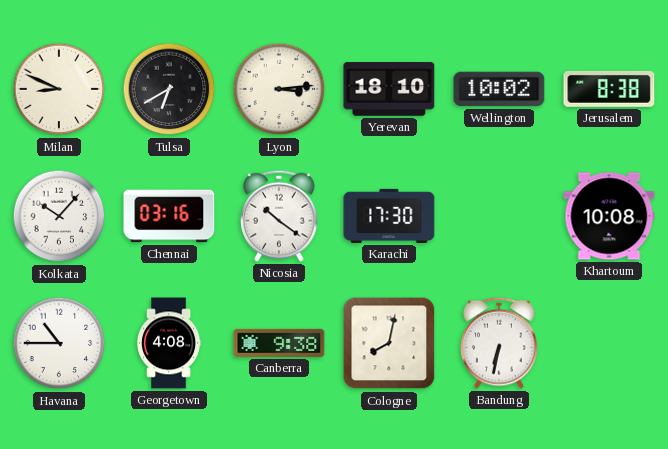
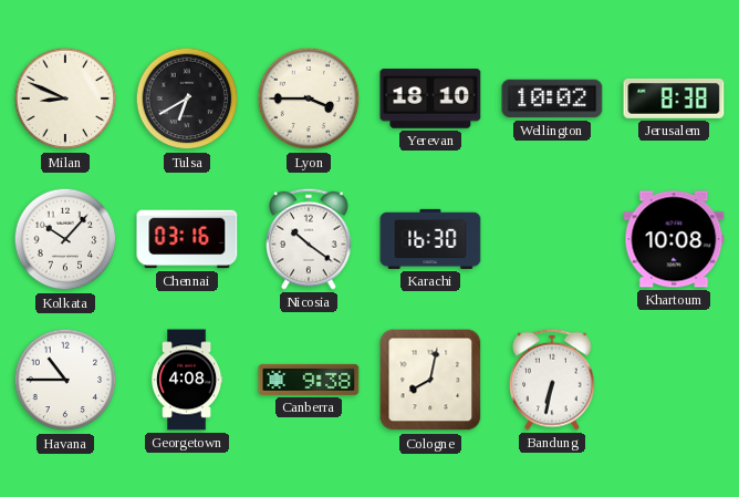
Lyon: 3:14 -> 3:45
Karachi: 17:30 -> 16:30
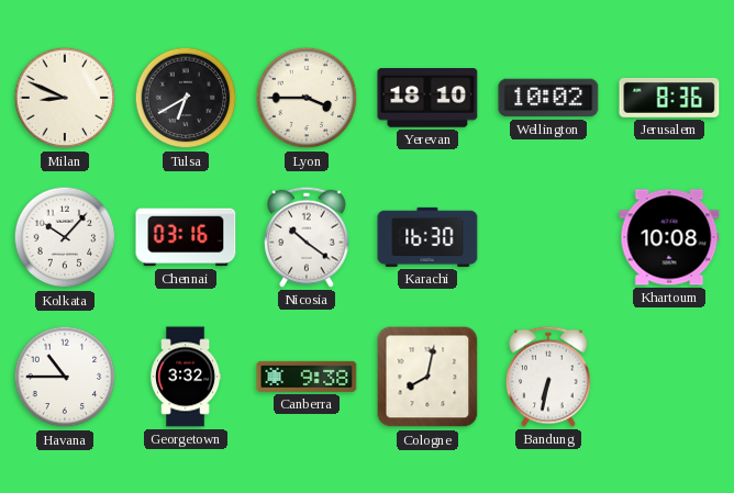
Jerusalem: 8:38 -> 8:36
Georgetown: 4:08 -> 3:32
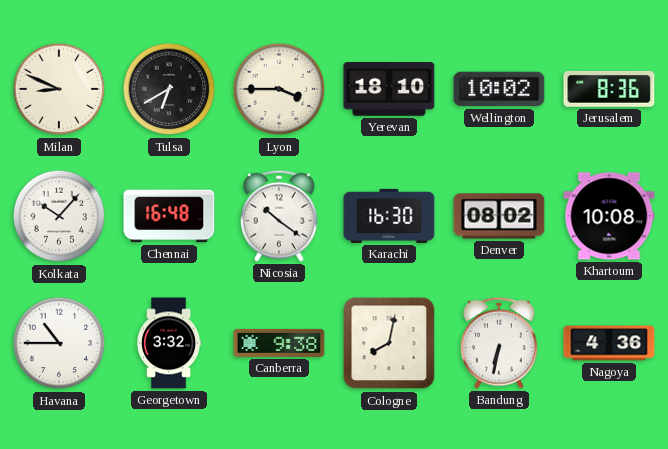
Chennai: 03:16 -> 16:48
Denver: none -> 08:02
Nagoya: none -> 4:36
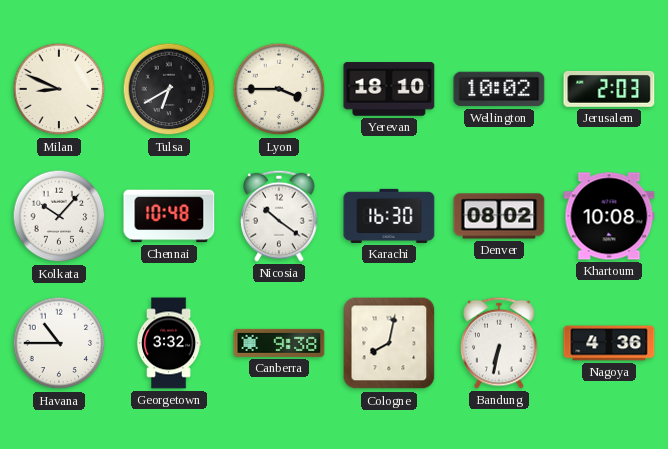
Jerusalem: 8:36 -> 2:03
Chennai: 16:48 -> 10:48
